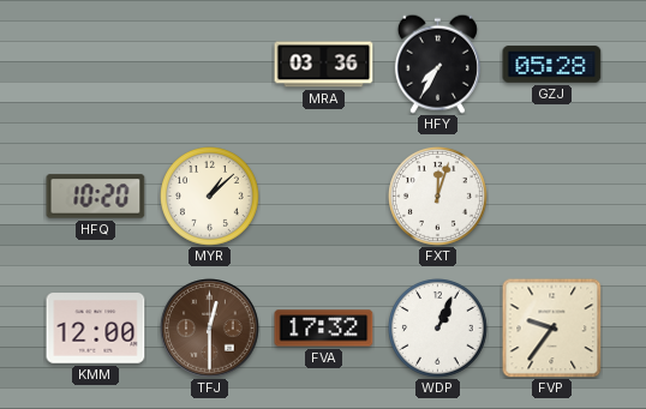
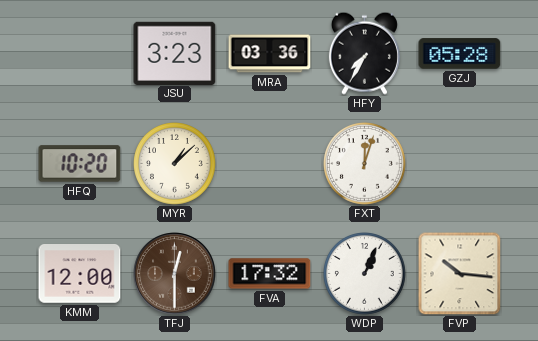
JSU: none -> 3:23
FVP: 9:36 -> 10:16
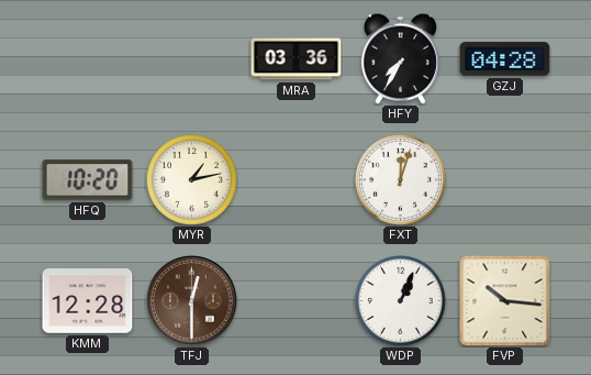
JSU: 3:23 -> none
GZJ: 05:28 -> 04:28
MYR: 1:08 -> 1:13
KMM: 12:00 -> 12:28
FVA: 17:32 -> none
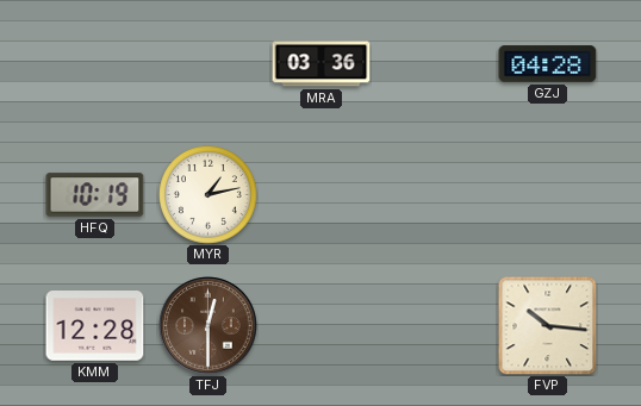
HFY: 7:35 -> none
HFQ: 10:20 -> 10:19
FXT: 12:03 -> none
WDP: 1:04 -> none
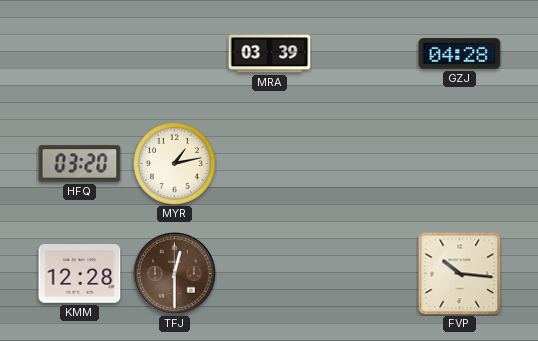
MRA: 03:36 -> 03:39
HFQ: 10:19 -> 03:20
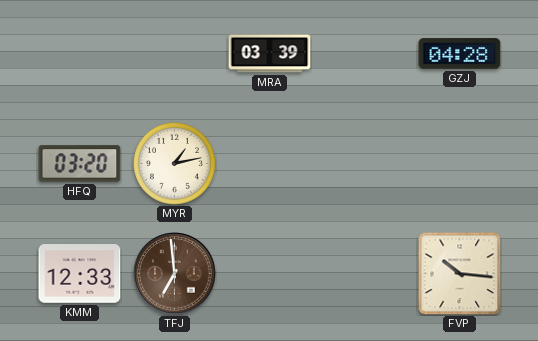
KMM: 12:28 -> 12:33
TFJ: 12:30 -> 6:59
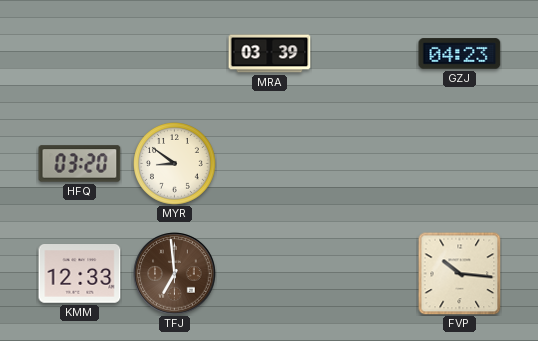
GZJ: 04:28 -> 04:23
MYR: 1:13 -> 8:51
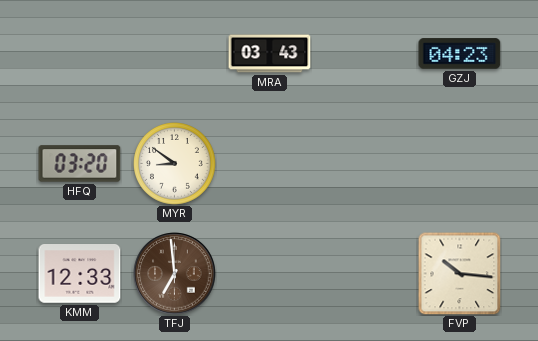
MRA: 03:39 -> 03:43
